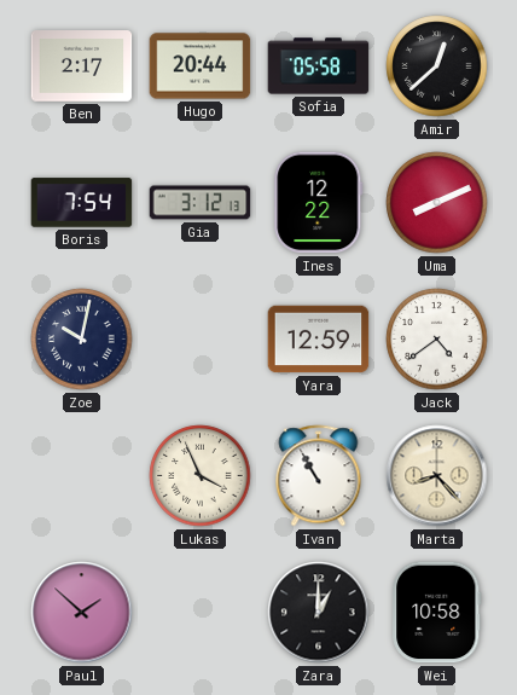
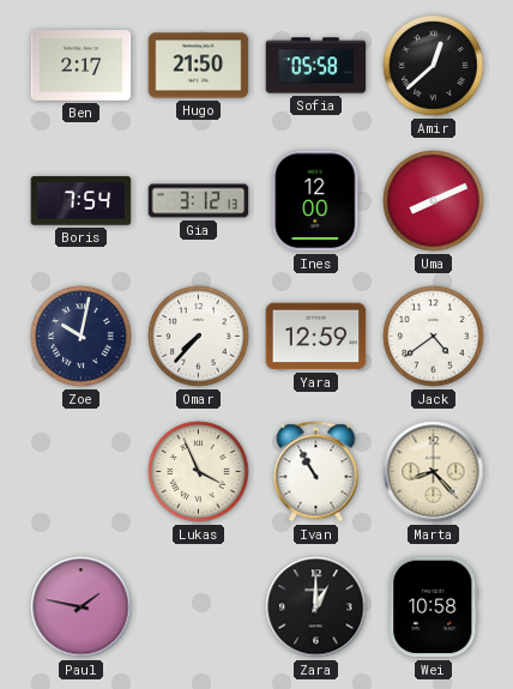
Hugo: 20:44 -> 21:50
Ines: 12:22 -> 12:00
Omar: none -> 7:37
Paul: 1:52 -> 1:47
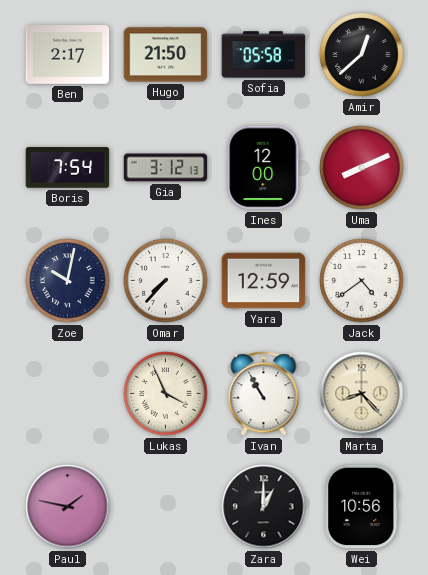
Wei: 10:58 -> 10:56
